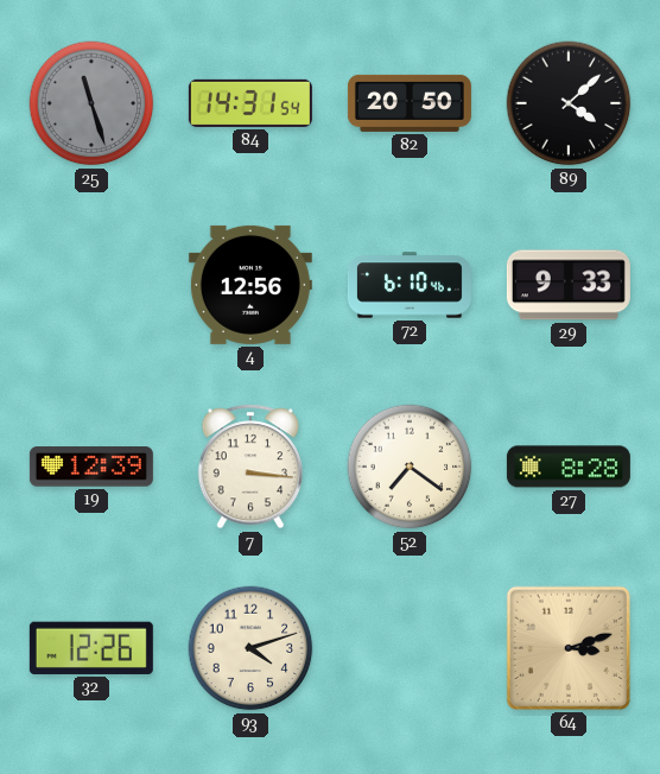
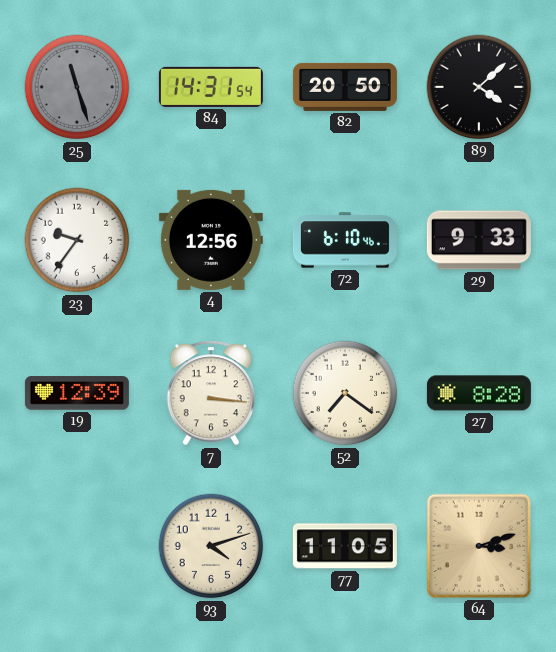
23: none -> 9:36
32: 12:26 -> none
77: none -> 11:05
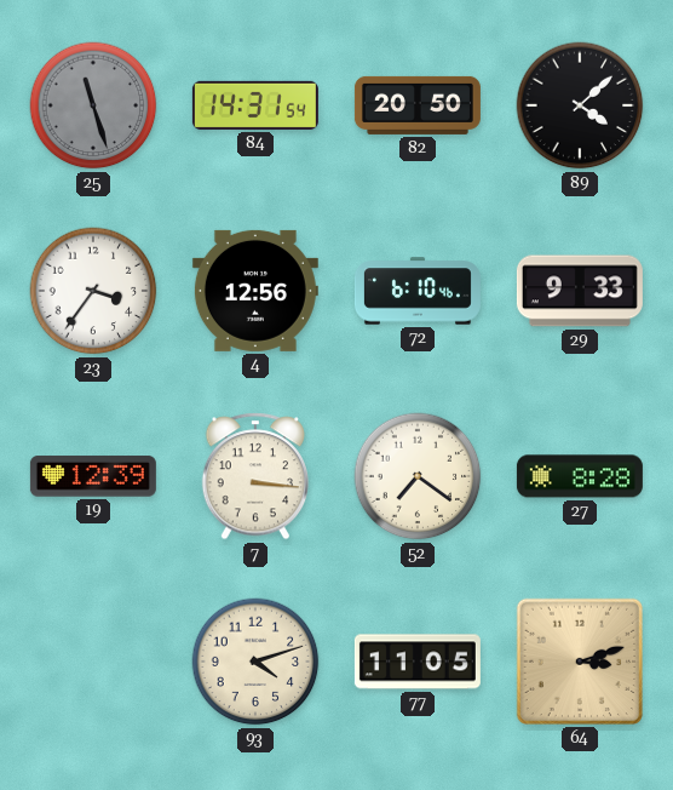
23: 9:36 -> 3:36
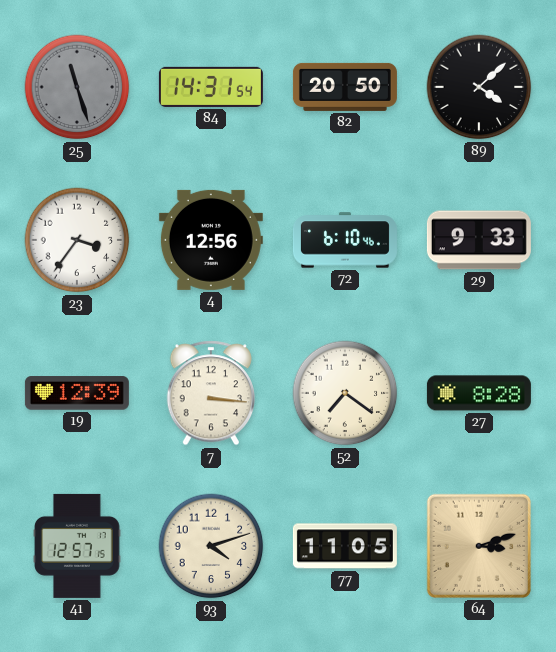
41: none -> 12:57
